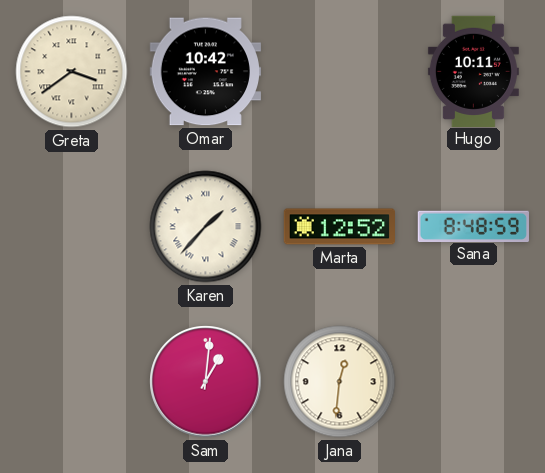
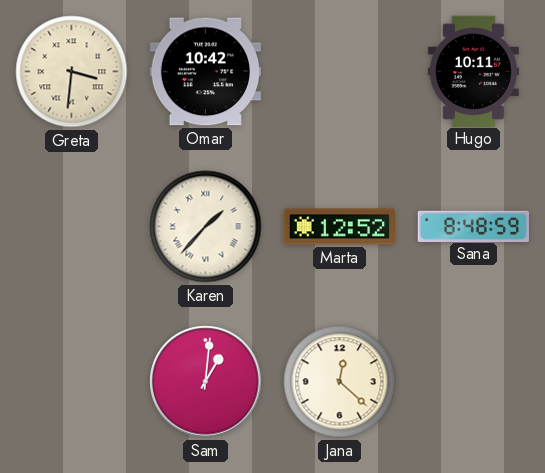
Greta: 3:39 -> 3:31
Jana: 12:31 -> 12:22
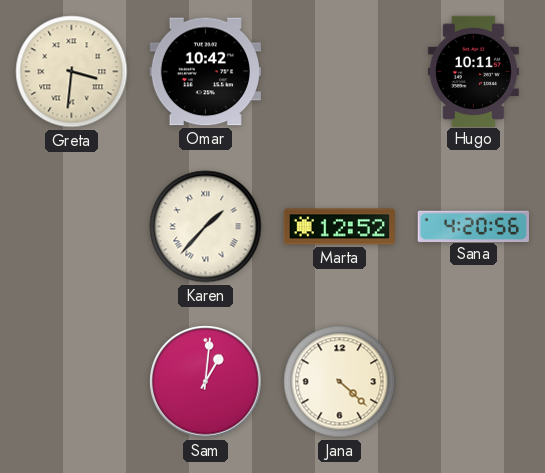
Sana: 8:48 -> 4:20
Jana: 12:22 -> 4:22
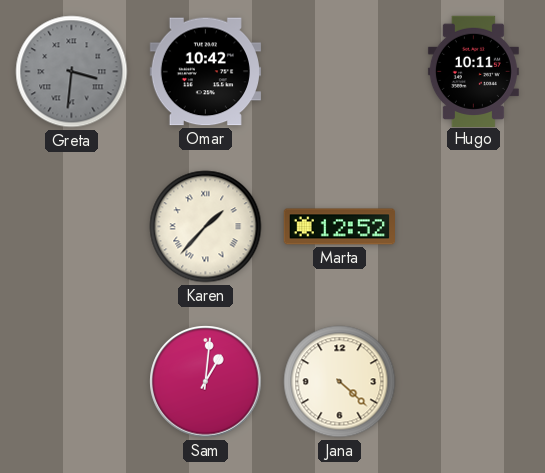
Greta dial: cream -> grey
Sana: 4:20 -> none
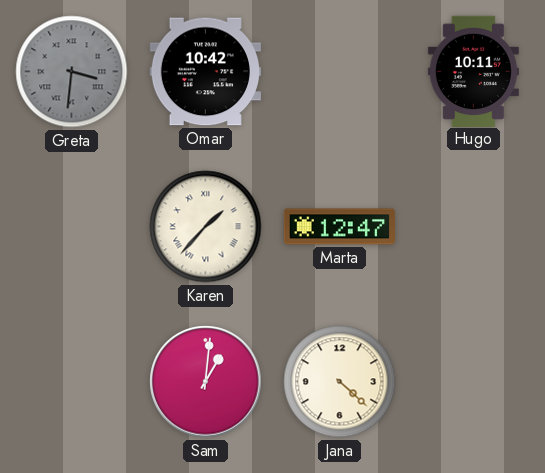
Marta: 12:52 -> 12:47
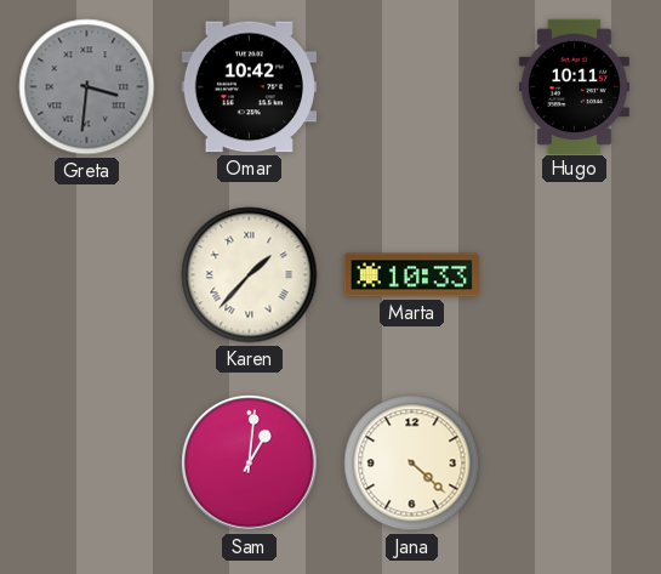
Marta: 12:47 -> 10:33
